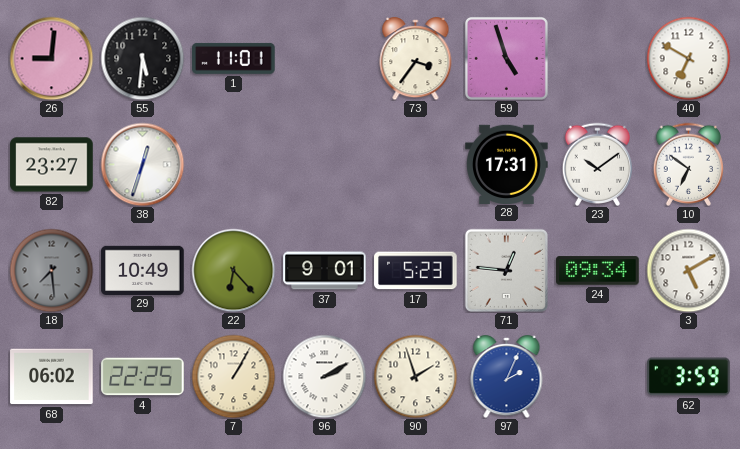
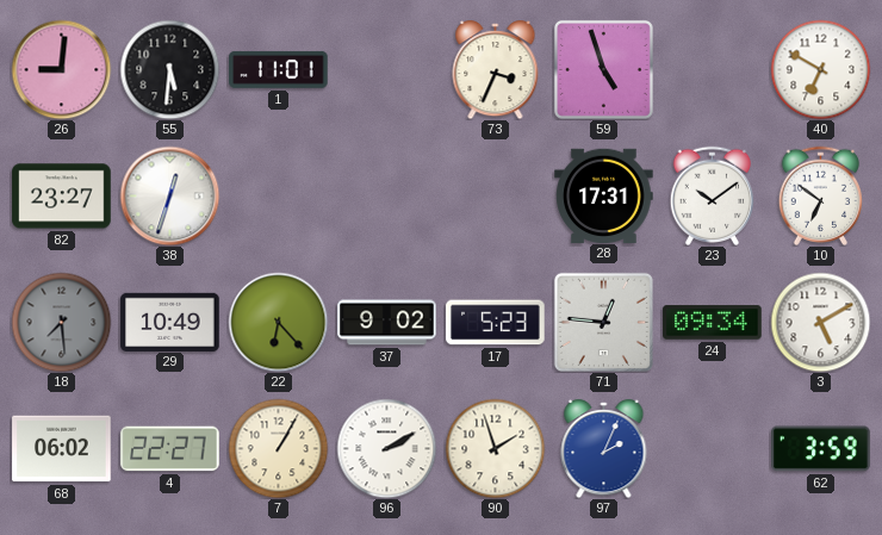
73: 3:36 -> 3:34
37: 9:01 -> 9:02
4: 22:25 -> 22:27
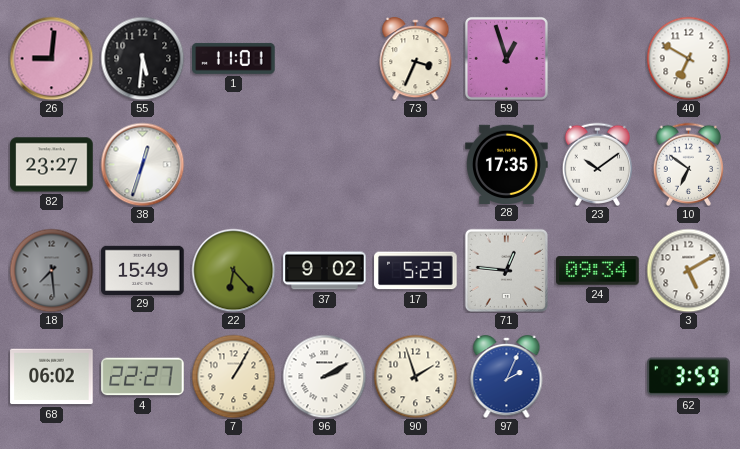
59: 4:57 -> 12:57
28: 17:31 -> 17:35
29: 10:49 -> 15:49
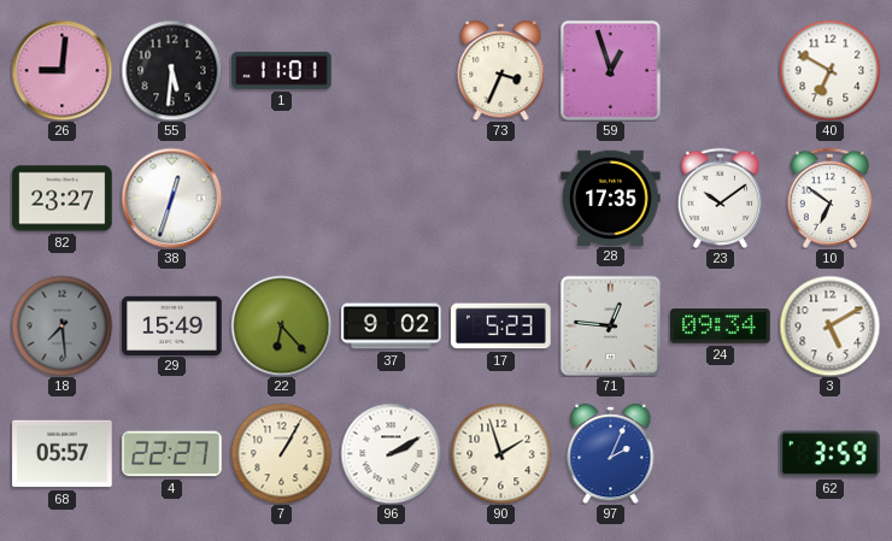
68: 06:02 -> 05:57
